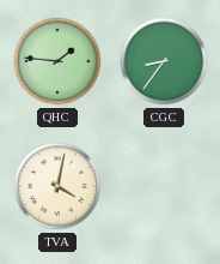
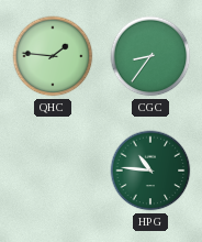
TVA: 4:02 -> none
HPG: none -> 10:46
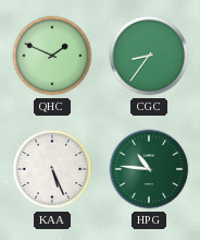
QHC: 1:46 -> 1:49
KAA: none -> 5:26
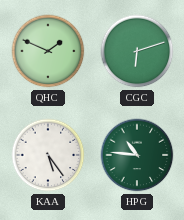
CGC: 8:36 -> 6:12
KAA: 5:26 -> 5:24
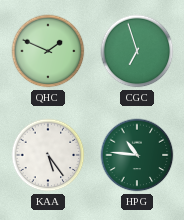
CGC: 6:12 -> 6:57
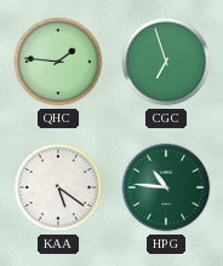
QHC: 1:49 -> 1:46
KAA: 5:24 -> 5:21
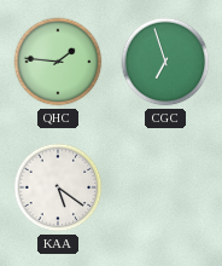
HPG: 10:46 -> none
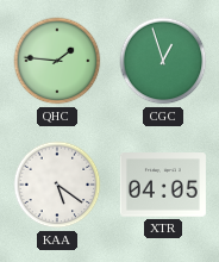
CGC: 6:57 -> 12:57
XTR: none -> 04:05
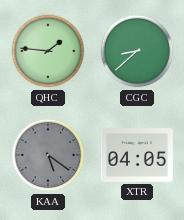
CGC: 12:57 -> 8:38
KAA dial: white -> grey
